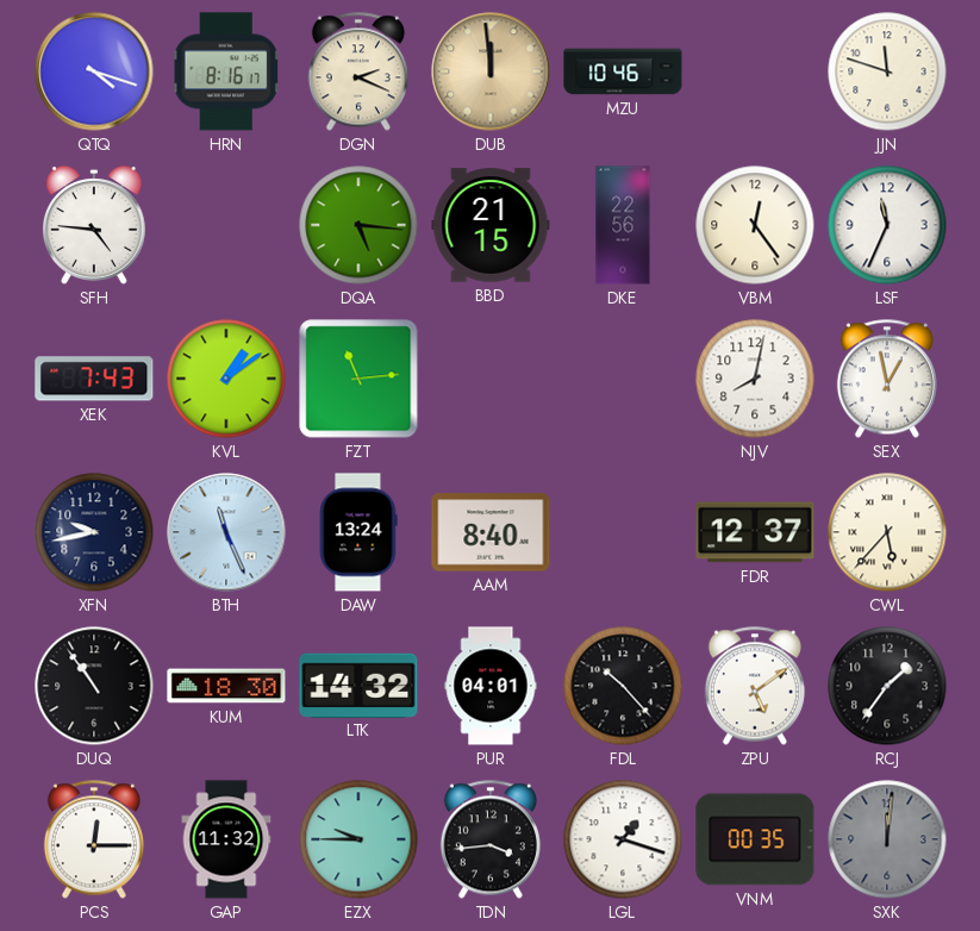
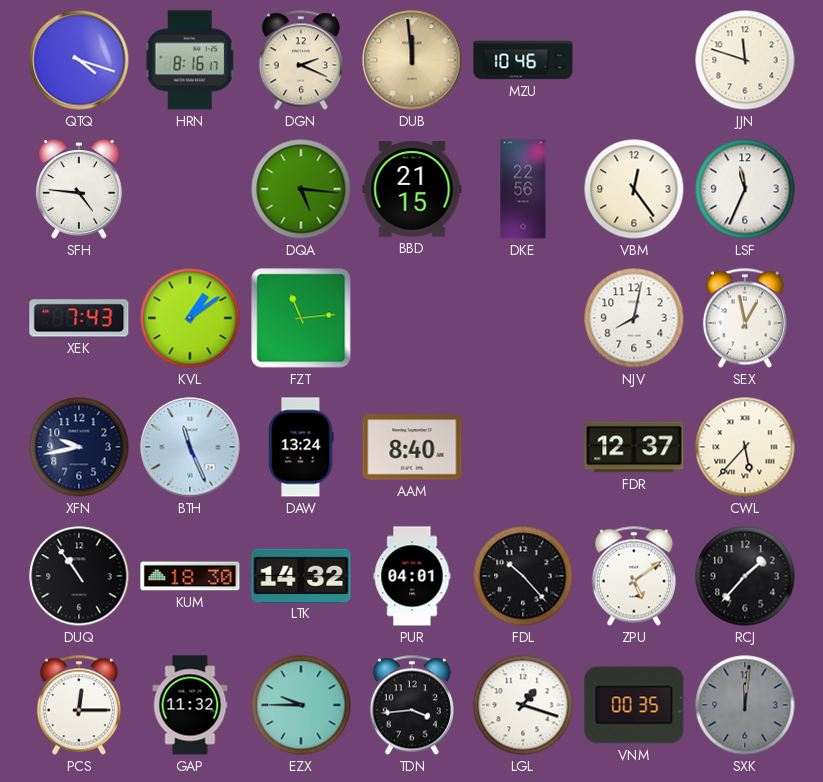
RCJ: 1:36 -> 1:37
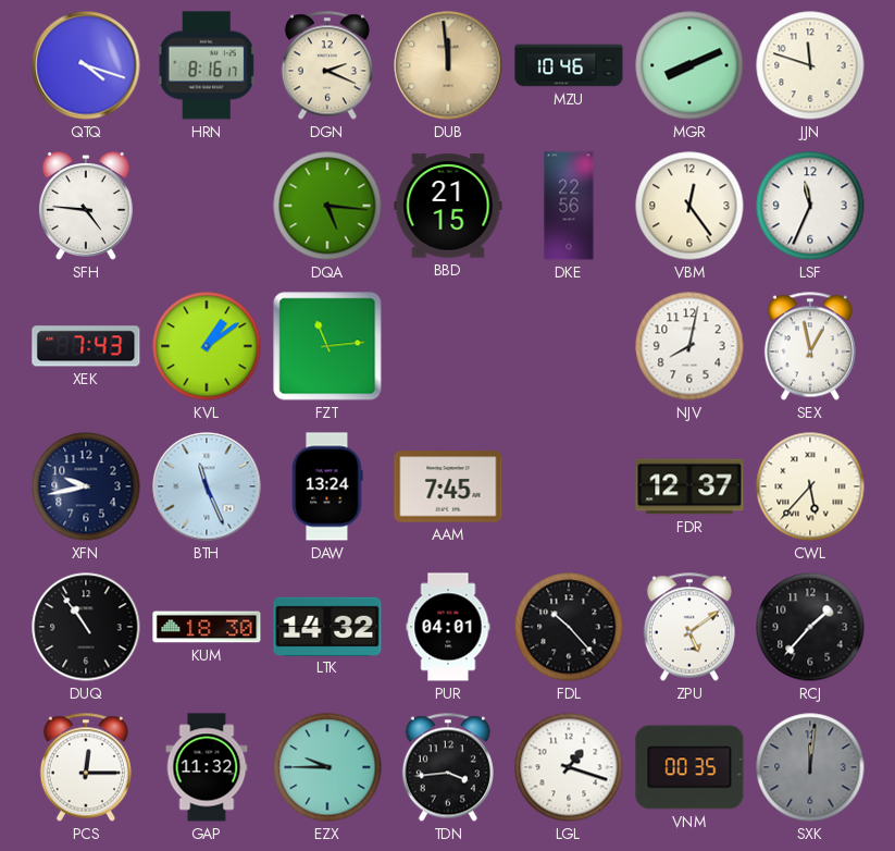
MGR: none -> 8:11
AAM: 8:40 -> 7:45
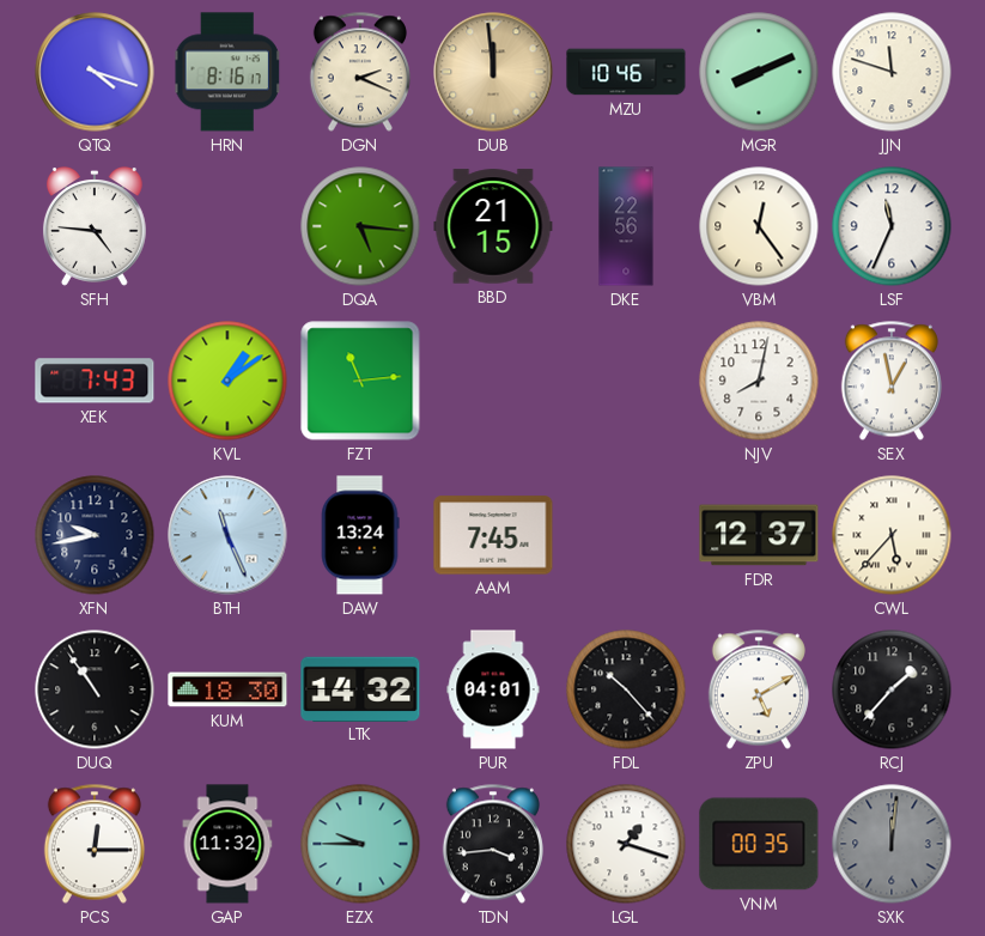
ZPU: 5:09 -> 5:10
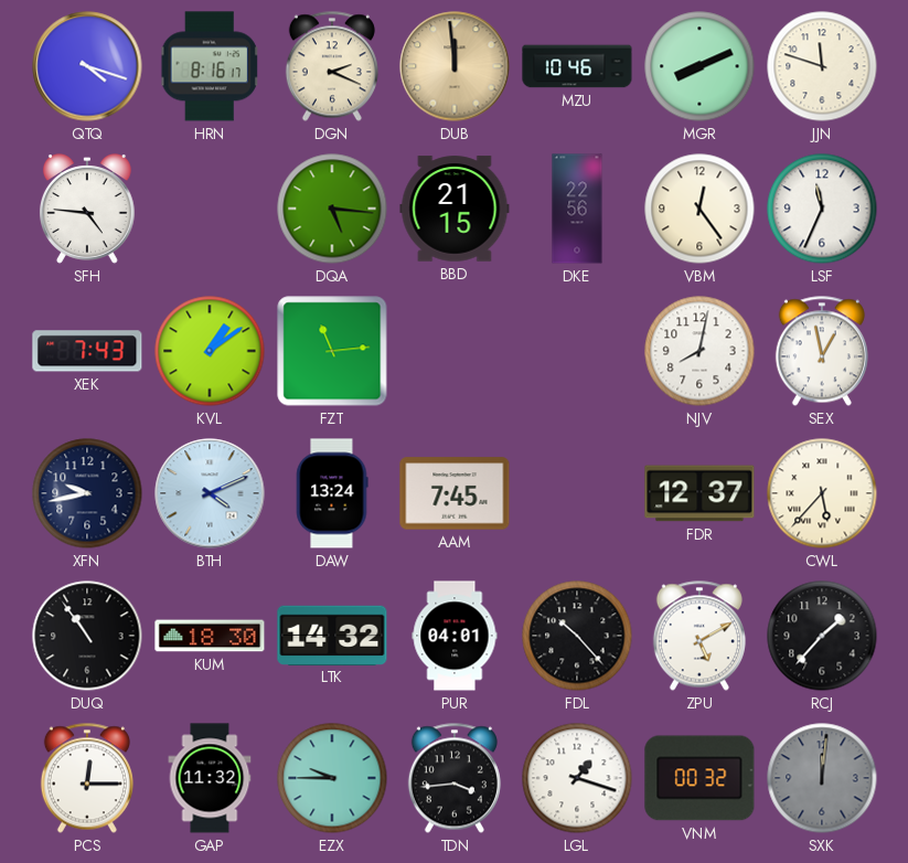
BTH: 11:26 -> 4:11
VNM: 00:35 -> 00:32
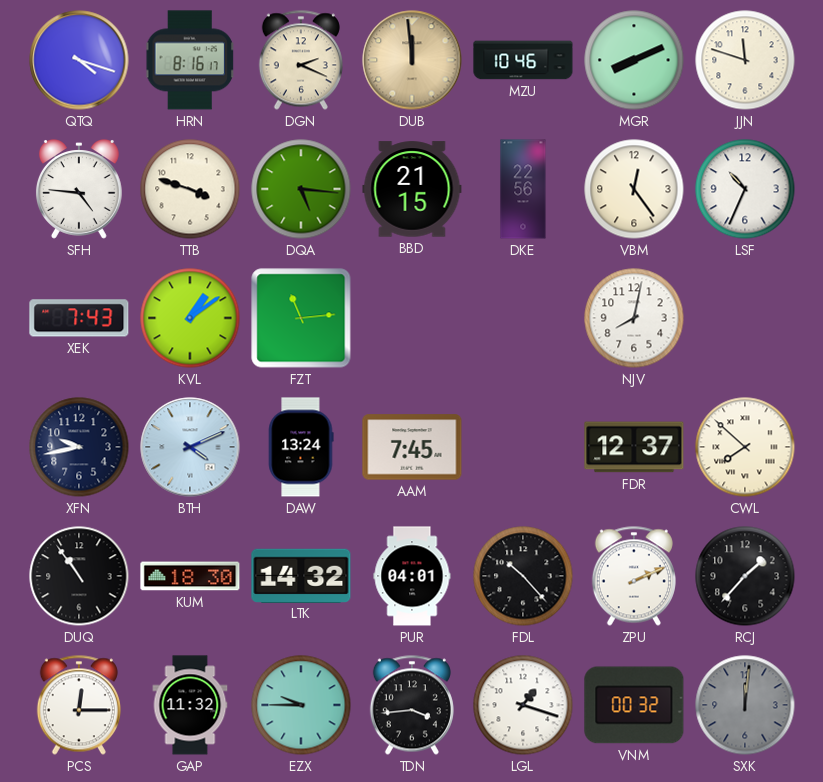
TTB: none -> 3:48
LSF: 11:34 -> 10:34
SEX: 12:58 -> none
CWL: 5:37 -> 7:52
ZPU: 5:10 -> 2:11
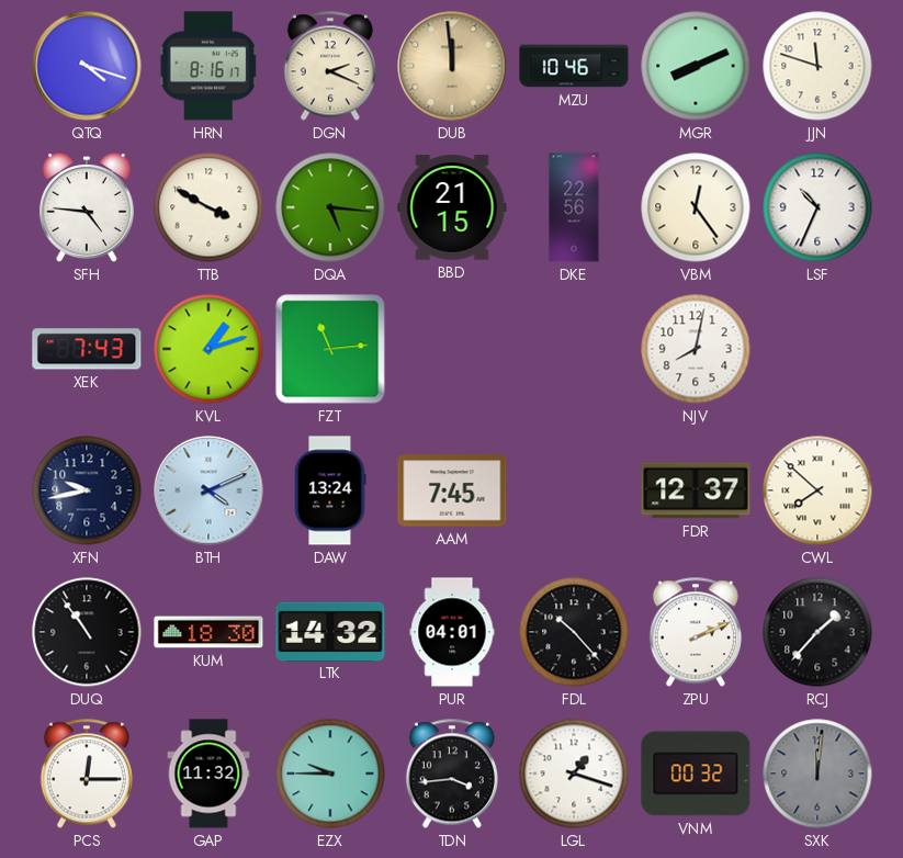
TTB: 3:48 -> 3:50
KVL: 1:09 -> 1:12
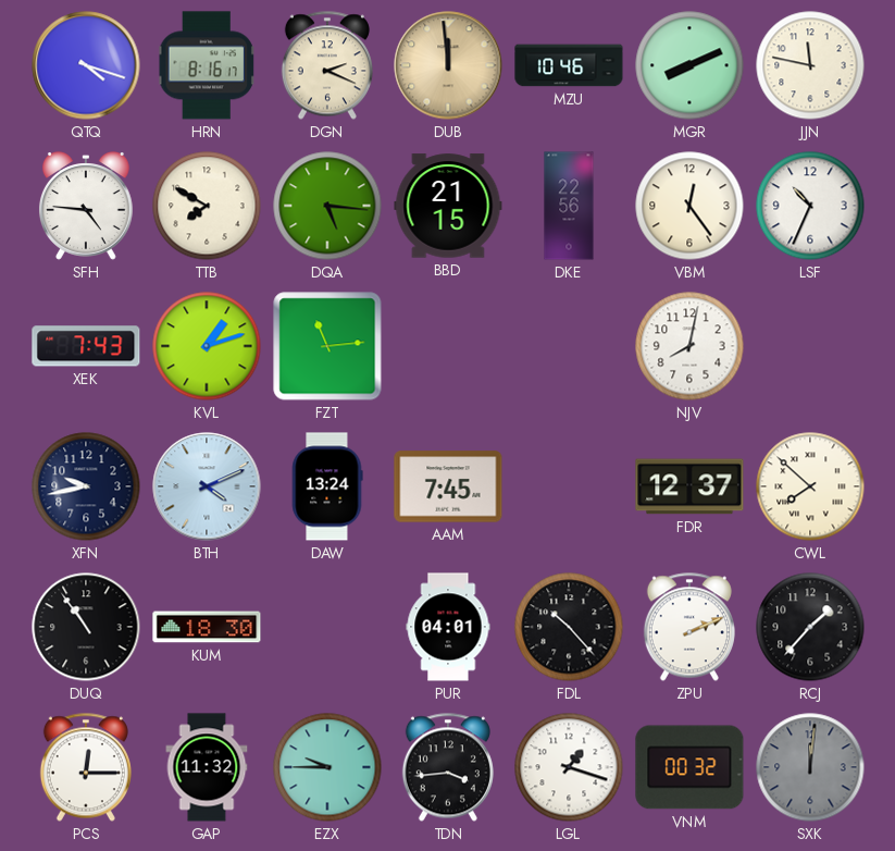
JJN: 11:48 -> 11:47
TTB: 3:50 -> 7:50
LTK: 14:32 -> none
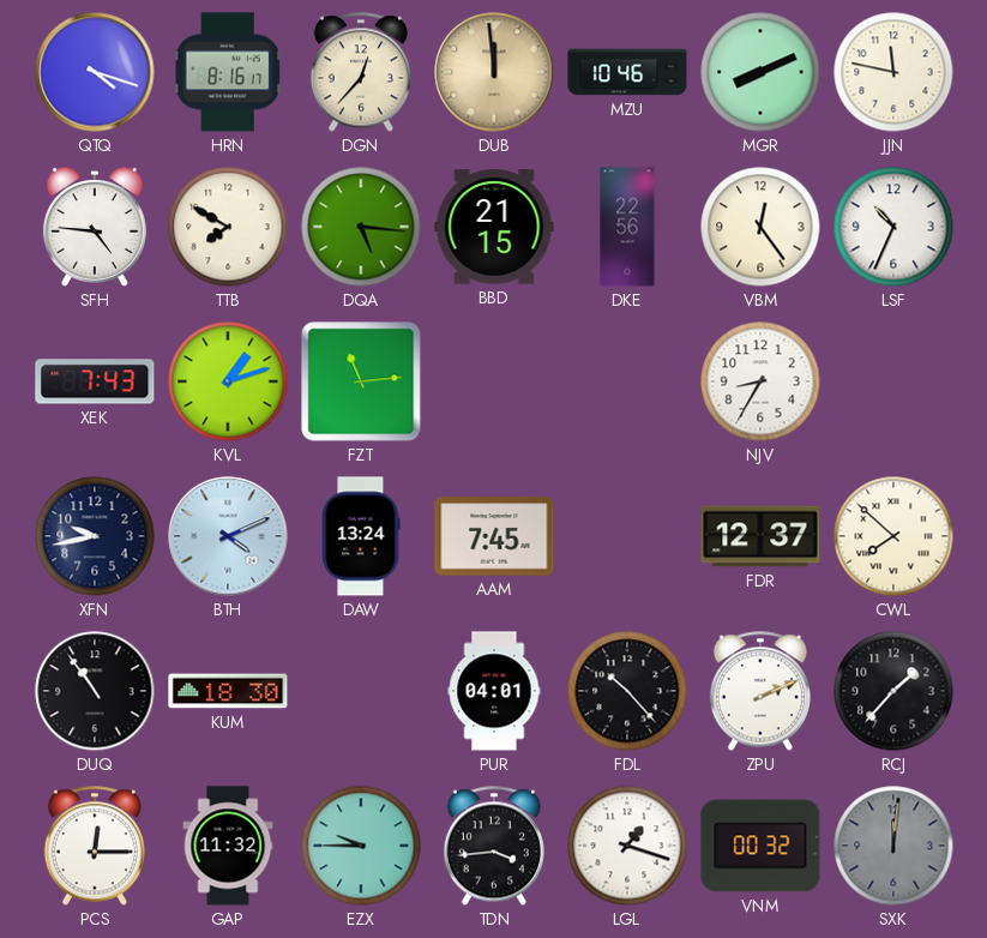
DGN: 2:19 -> 12:37
NJV: 8:02 -> 8:35
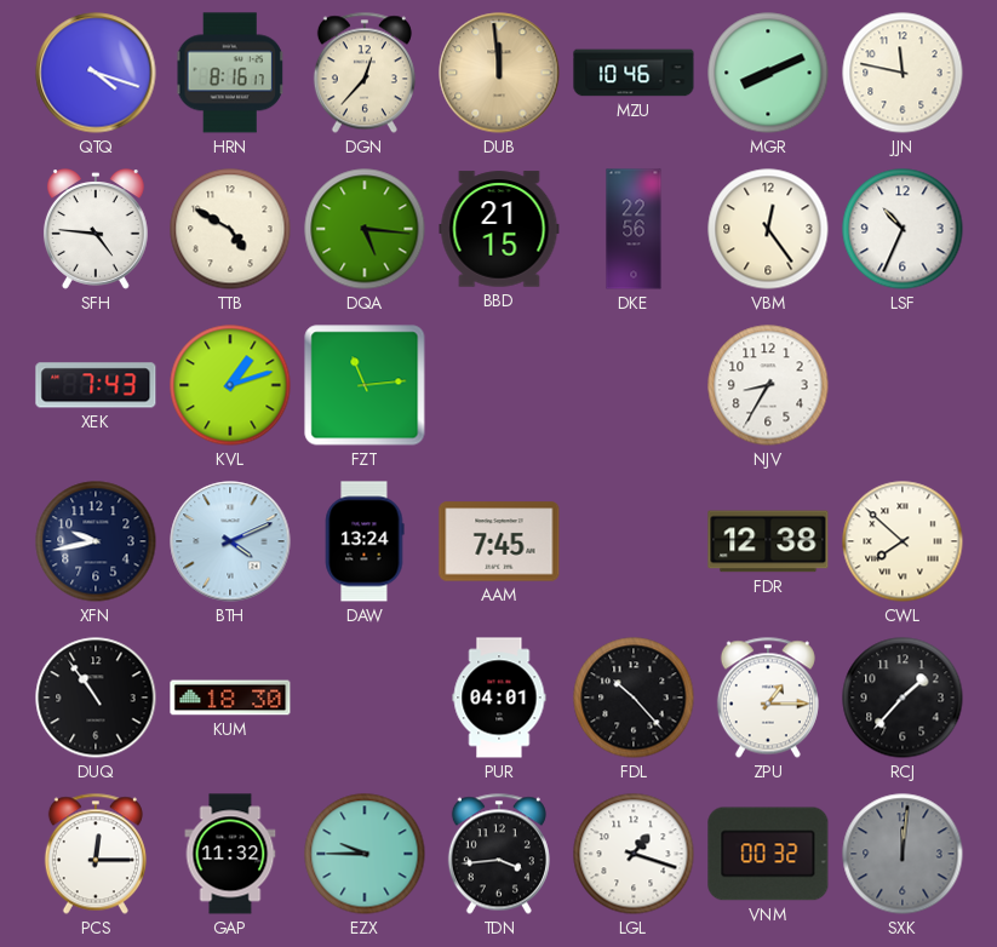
TTB: 7:50 -> 4:50
FDR: 12:37 -> 12:38
ZPU: 2:11 -> 1:15
